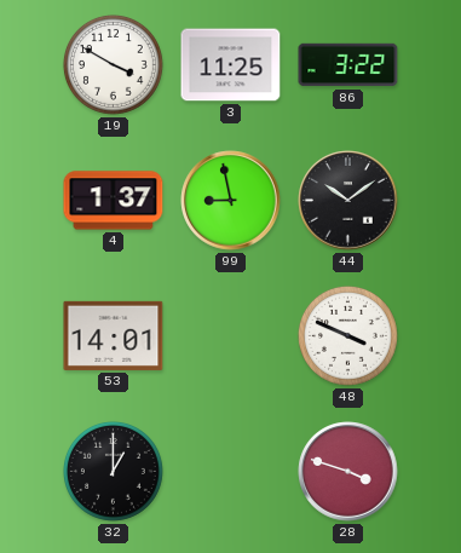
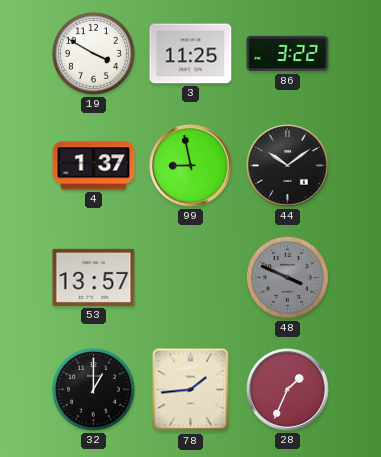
53: 14:01 -> 13:57
48 dial: white -> grey
78: none -> 1:44
28: 3:48 -> 1:34
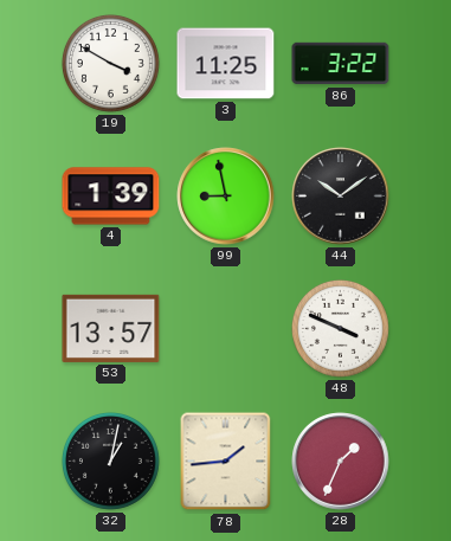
4: 1:37 -> 1:39
48 dial: grey -> white
32: 1:00 -> 1:02
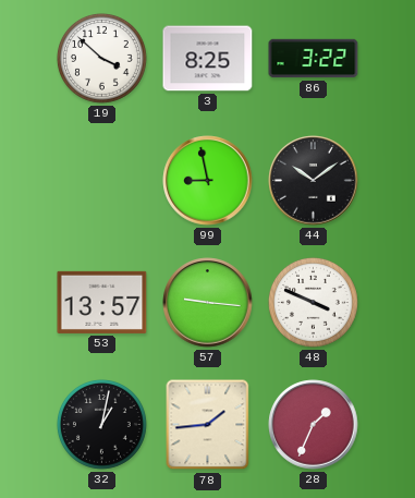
19: 3:50 -> 3:52
3: 11:25 -> 8:25
4: 1:39 -> none
57: none -> 9:16
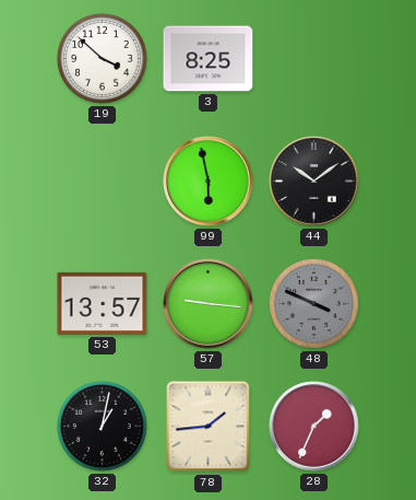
86: 3:22 -> none
99: 8:58 -> 5:58
48 dial: white -> grey
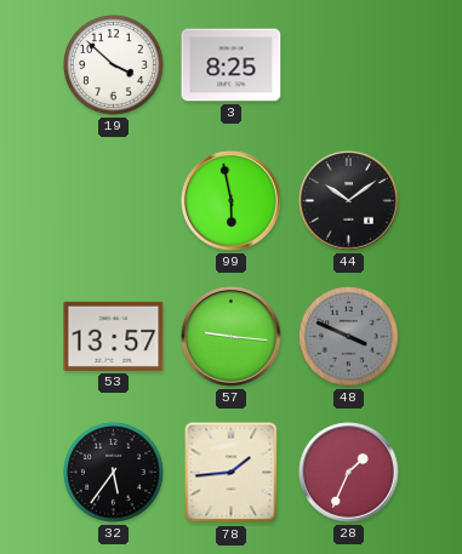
32: 1:02 -> 5:36
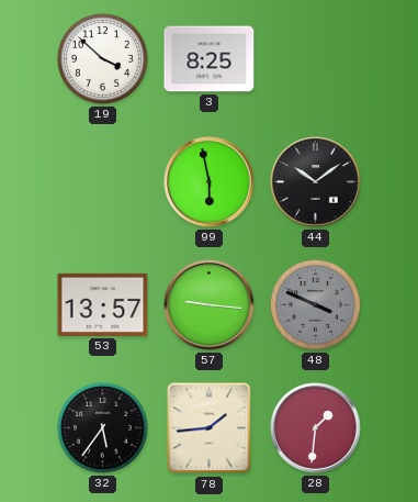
28: 1:34 -> 1:31
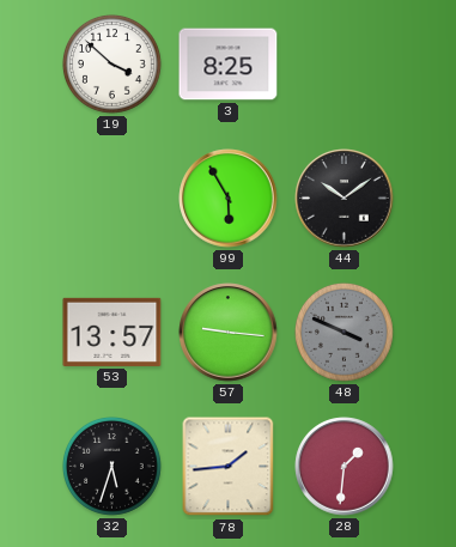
99: 5:58 -> 5:55
32: 5:36 -> 5:33
